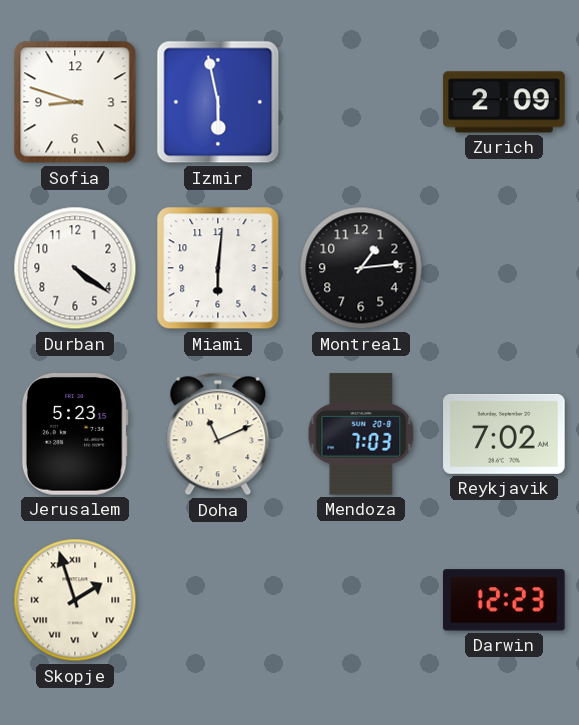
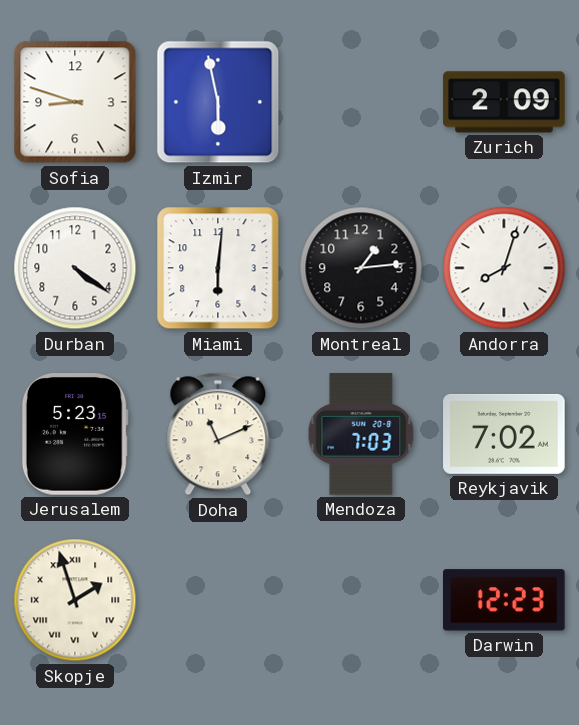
Andorra: none -> 8:03
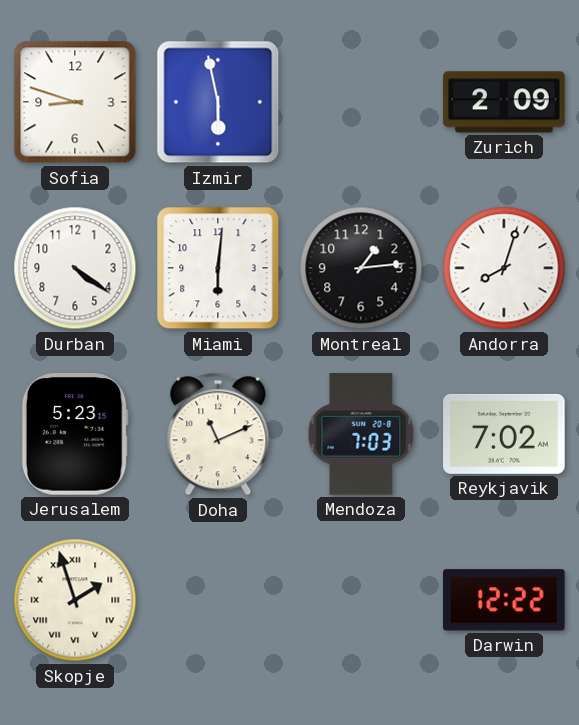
Darwin: 12:23 -> 12:22
